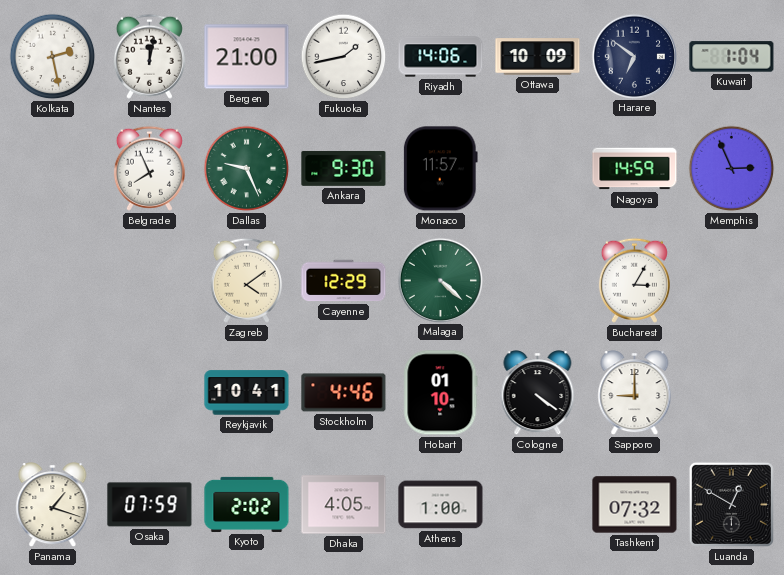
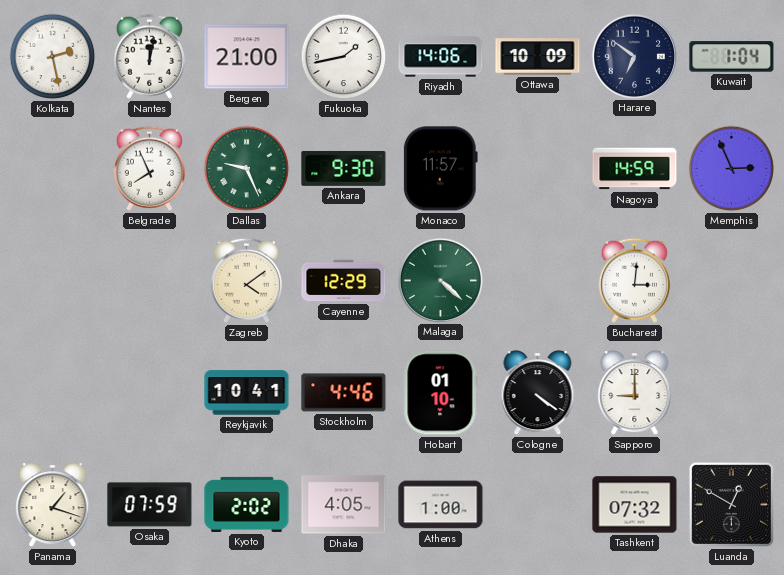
Bucharest: 3:05 -> 3:01
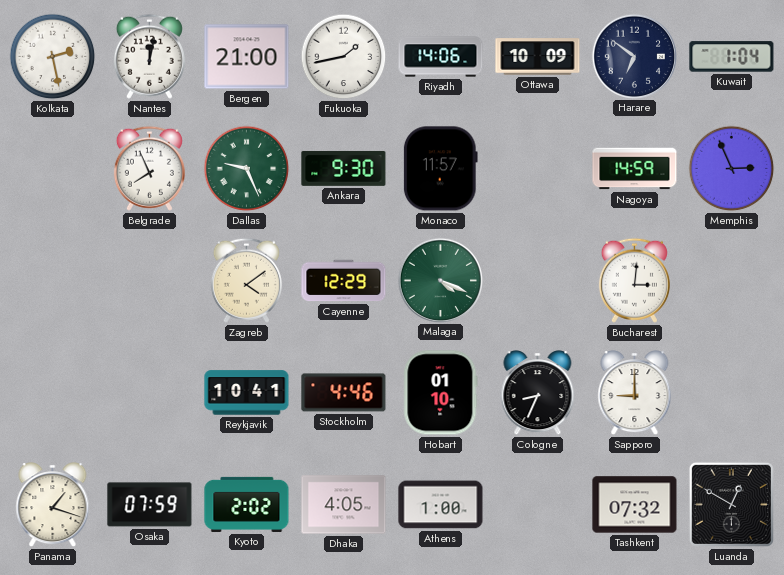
Malaga: 4:22 -> 4:19
Cologne: 4:21 -> 8:34
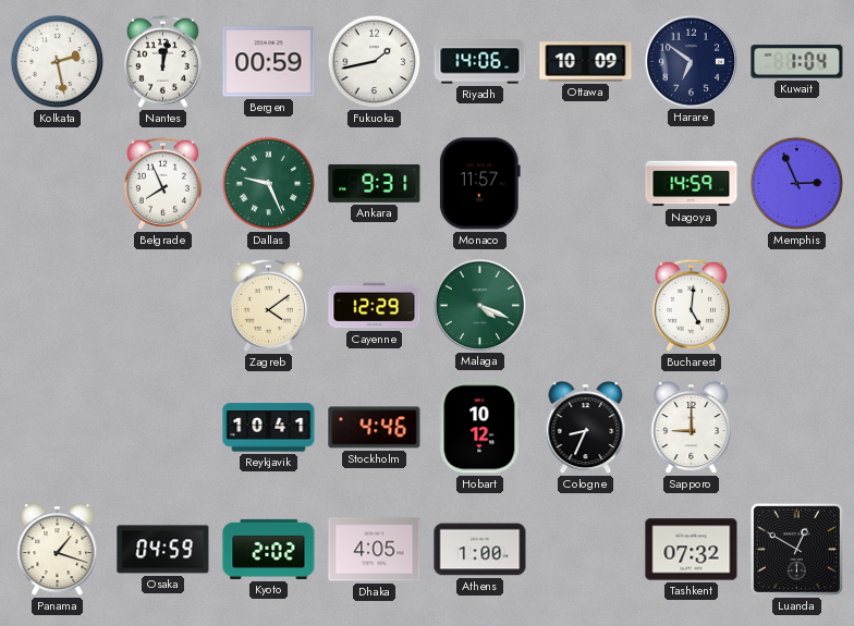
Bergen: 21:00 -> 00:59
Ankara: 9:30 -> 9:31
Bucharest: 3:01 -> 5:01
Hobart: 01:10 -> 10:12
Osaka: 07:59 -> 04:59
